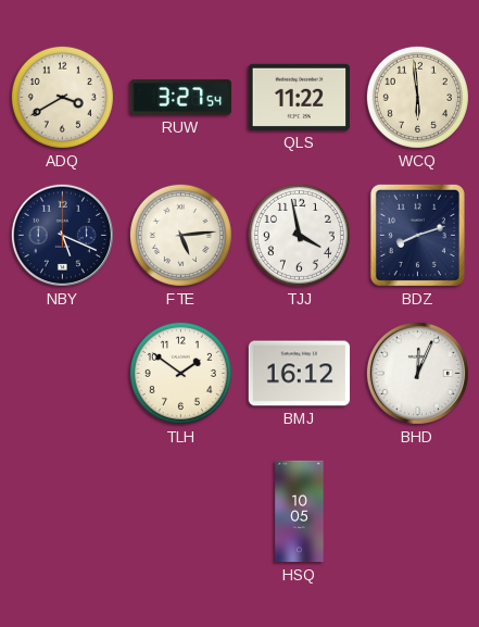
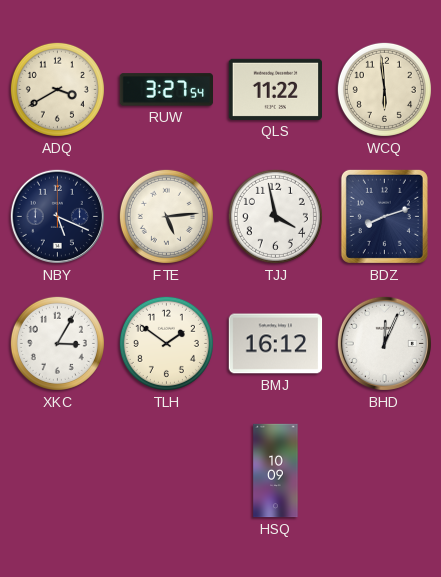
XKC: none -> 3:05
HSQ: 10:05 -> 10:09
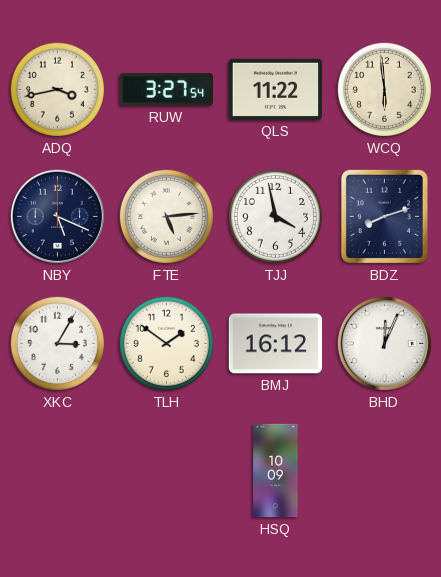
ADQ: 3:40 -> 3:43
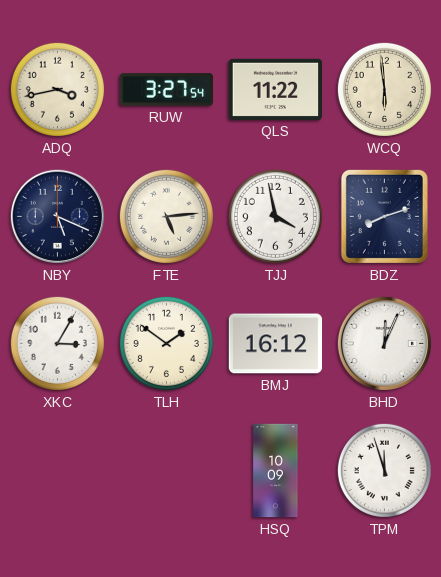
TPM: none -> 11:57
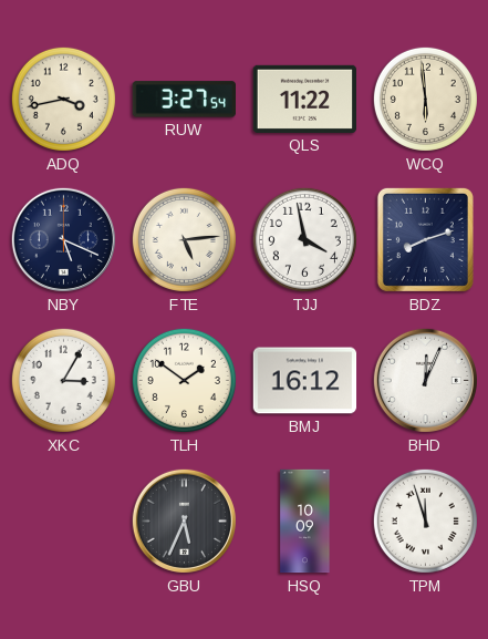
GBU: none -> 5:34
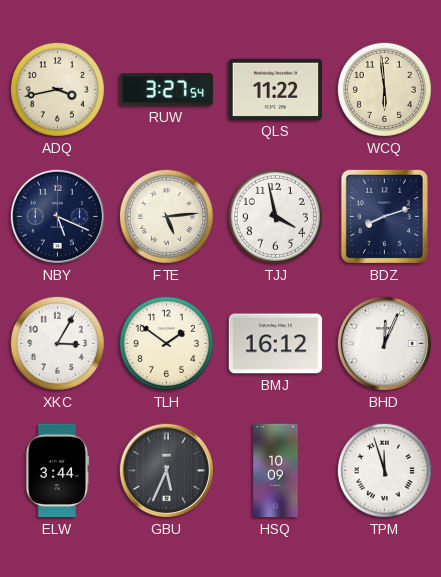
ELW: none -> 3:44
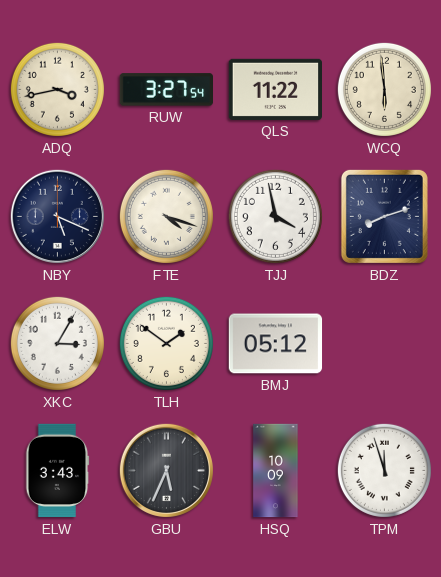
FTE: 5:14 -> 4:18
BMJ: 16:12 -> 05:12
BHD: 12:04 -> none
ELW: 3:44 -> 3:43
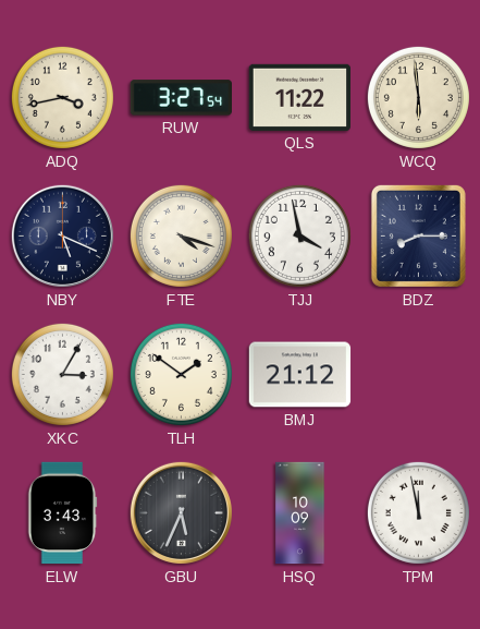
BDZ: 8:12 -> 8:15
BMJ: 05:12 -> 21:12
TPM: 11:57 -> 11:58
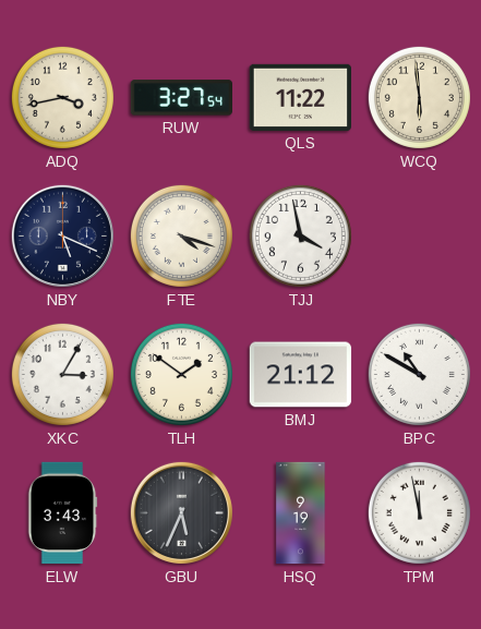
BDZ: 8:15 -> none
BPC: none -> 10:50
HSQ: 10:09 -> 9:19
